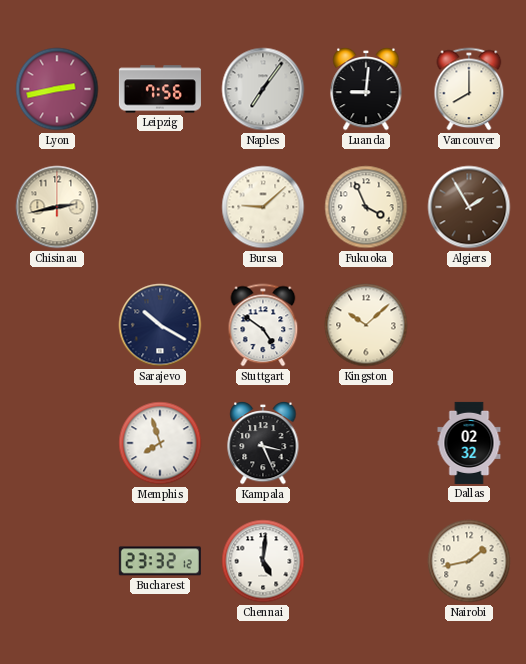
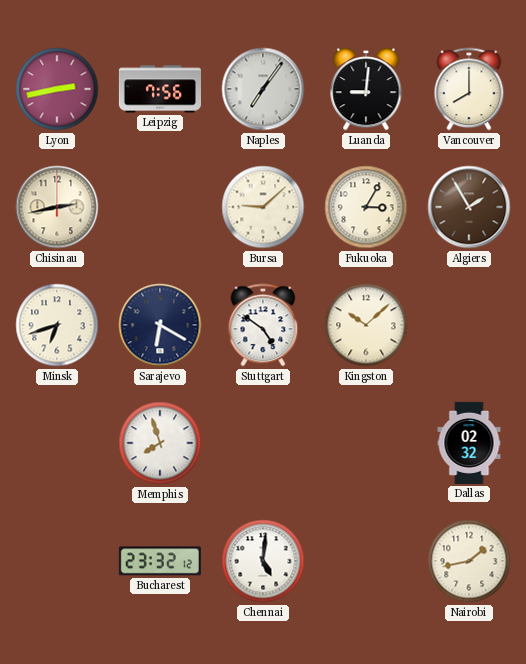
Fukuoka: 3:56 -> 3:05
Minsk: none -> 6:42
Sarajevo: 10:20 -> 6:20
Kampala: 3:26 -> none
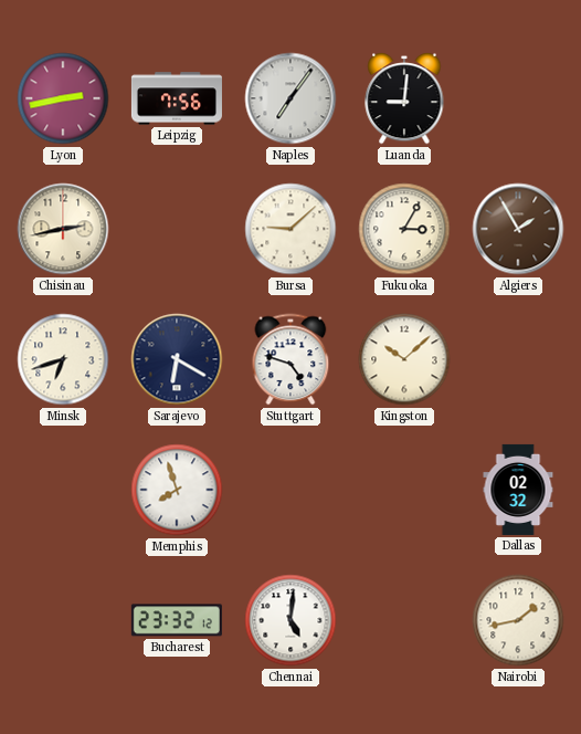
Vancouver: 8:00 -> none
Stuttgart: 4:51 -> 4:48
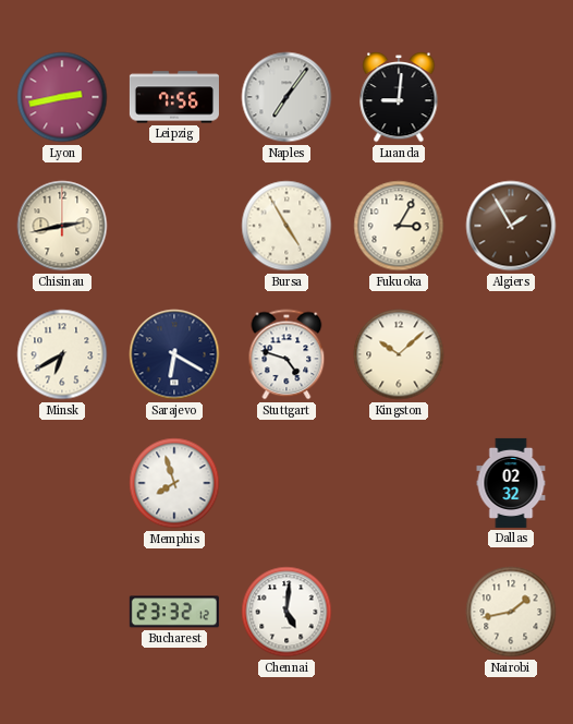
Bursa: 9:08 -> 4:55
Minsk: 6:42 -> 6:40
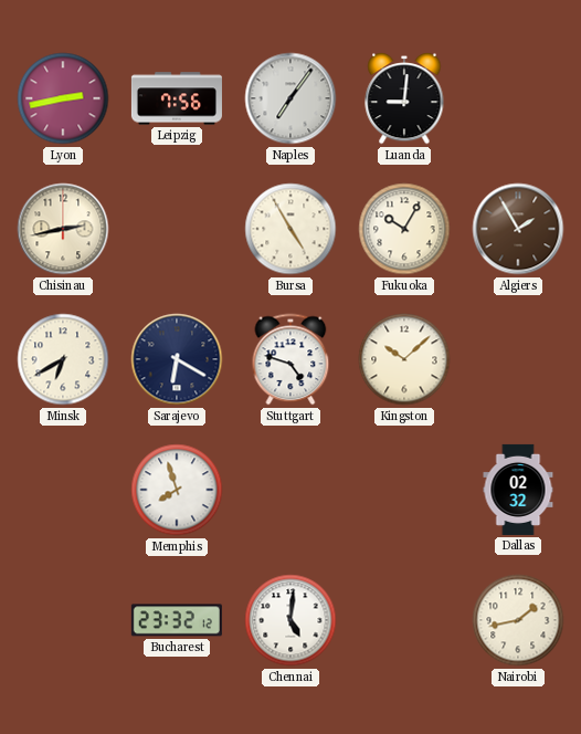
Fukuoka: 3:05 -> 10:05
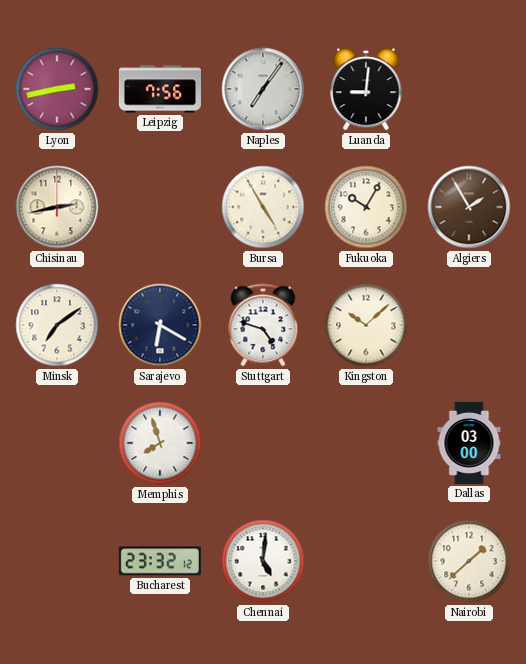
Minsk: 6:40 -> 7:09
Dallas: 02:32 -> 03:00
Nairobi: 1:43 -> 1:38
